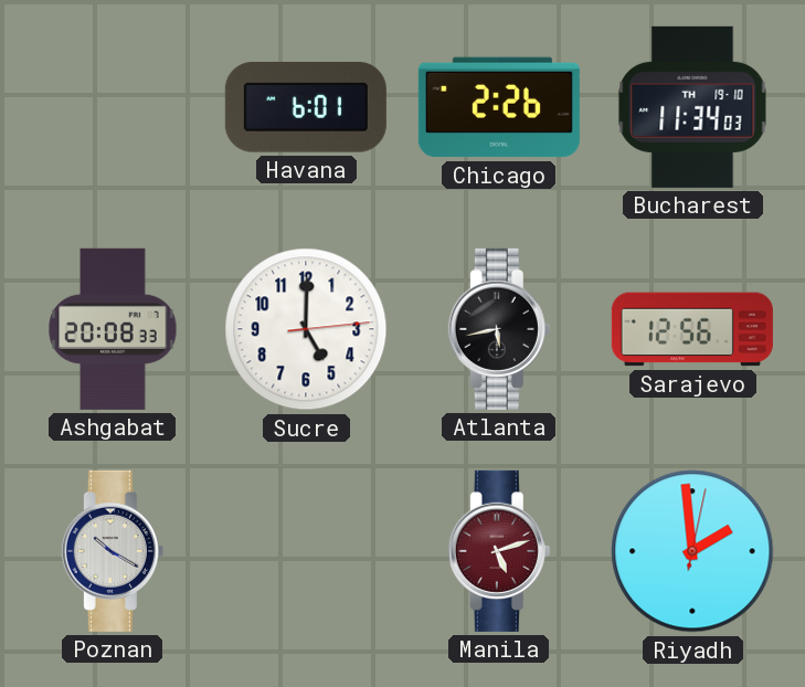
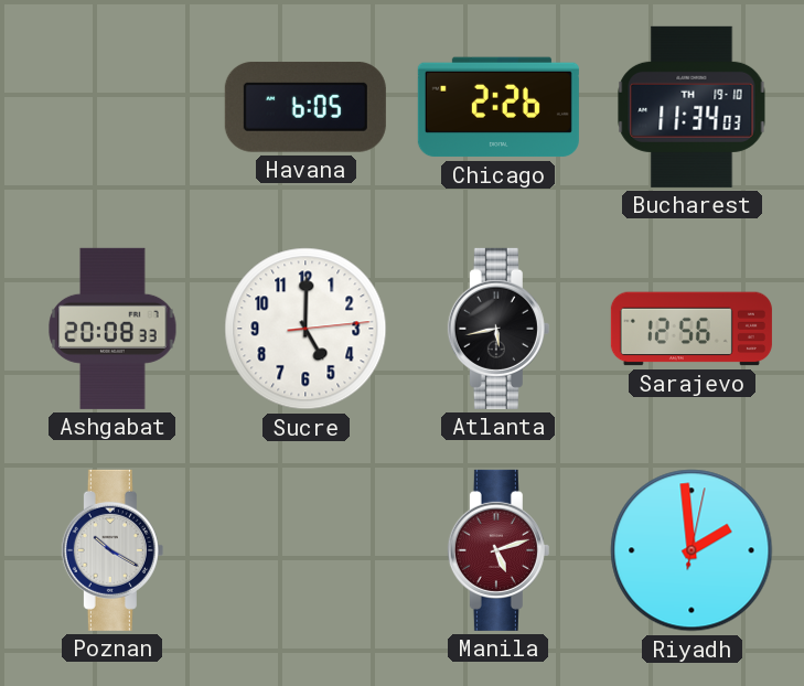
Havana: 6:01 -> 6:05
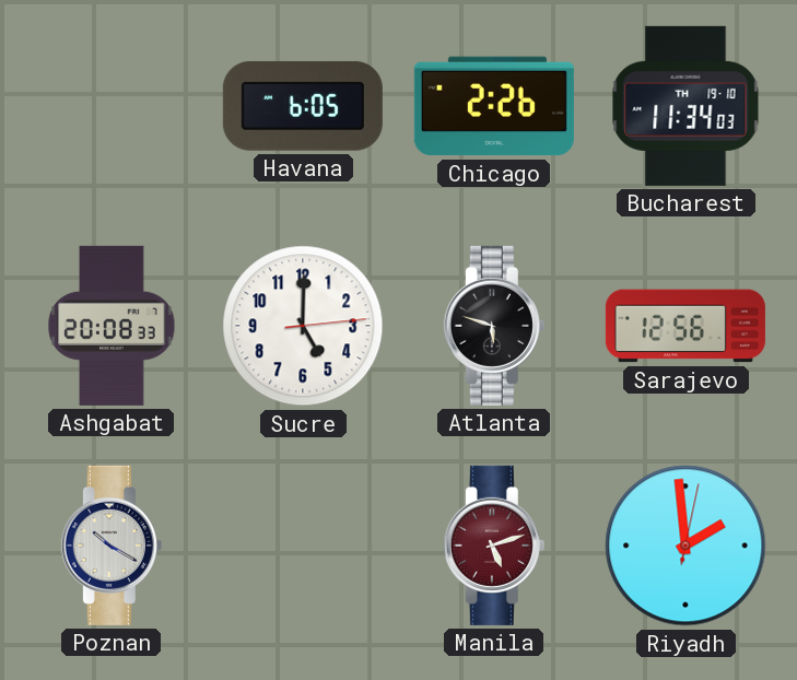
Atlanta: 5:43 -> 5:48
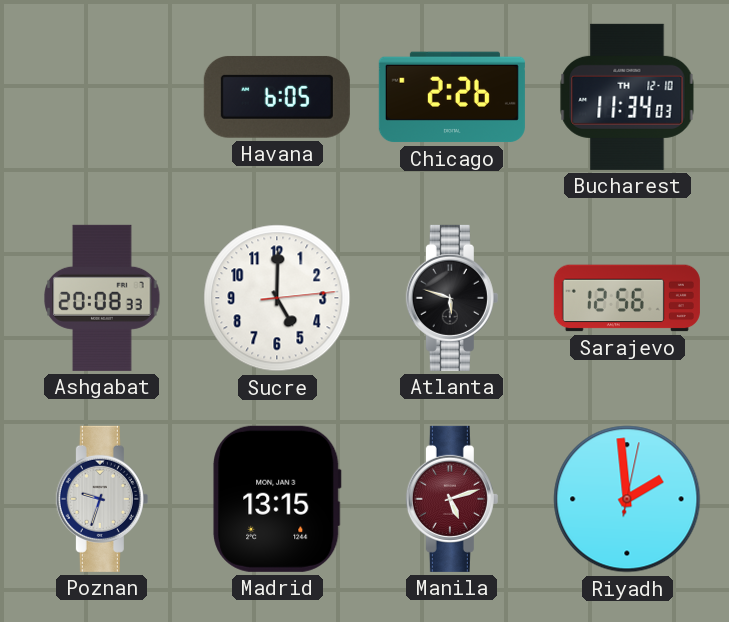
Bucharest date: TH 19-10 -> TH 12-10
Poznan: 10:20 -> 9:33
Madrid: none -> 13:15
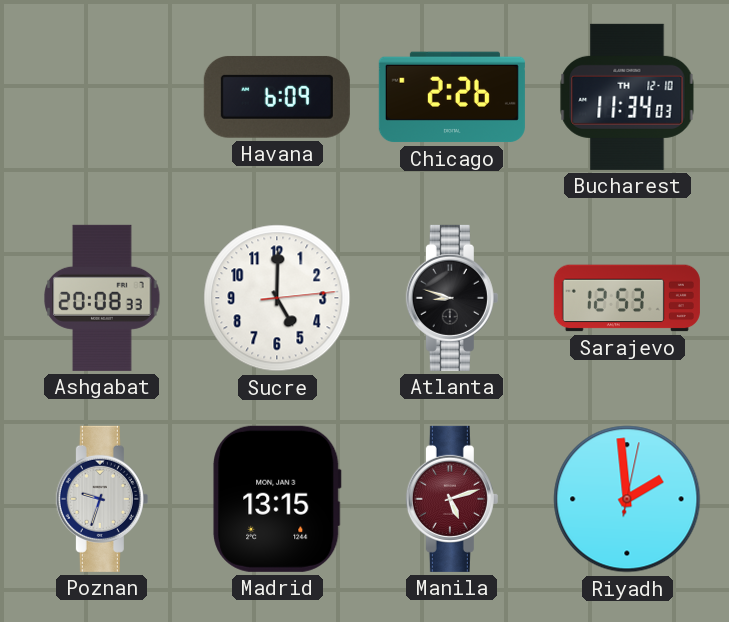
Havana: 6:05 -> 6:09
Atlanta: 5:48 -> 8:48
Sarajevo: 12:56 -> 12:53
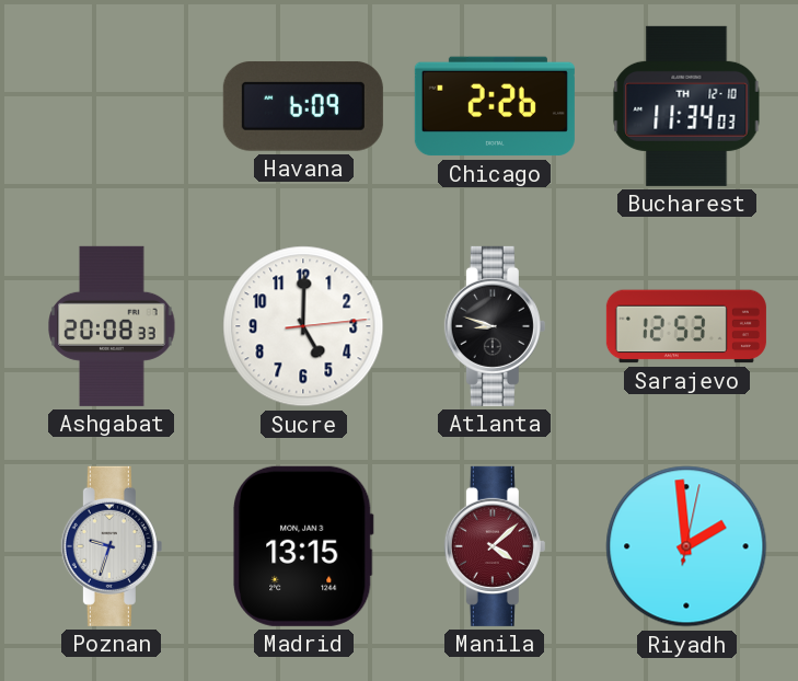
Manila: 5:12 -> 4:08
